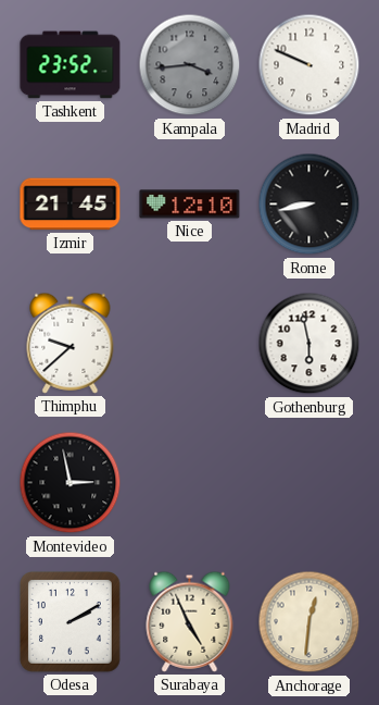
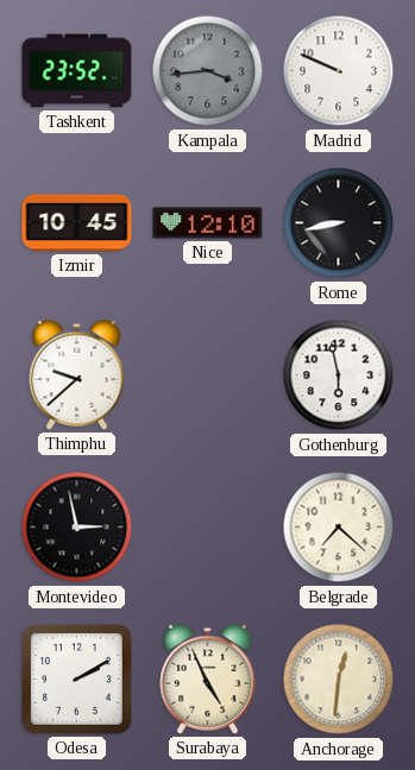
Izmir: 21:45 -> 10:45
Belgrade: none -> 7:22
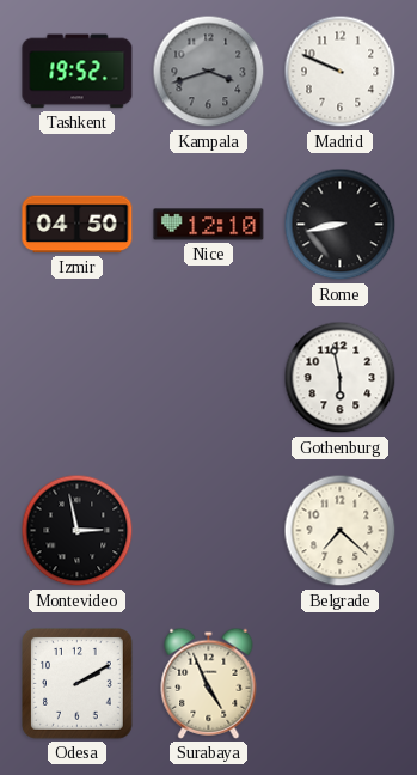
Tashkent: 23:52 -> 19:52
Kampala: 3:44 -> 3:42
Izmir: 10:45 -> 04:50
Thimphu: 9:38 -> none
Anchorage: 12:31 -> none
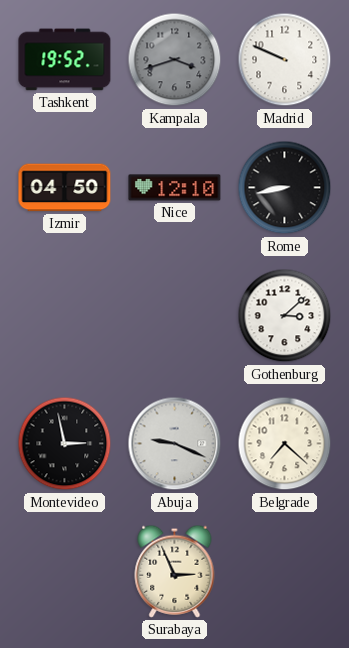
Gothenburg: 5:58 -> 3:08
Abuja: none -> 9:19
Odesa: 2:10 -> none
Surabaya: 4:56 -> 2:56
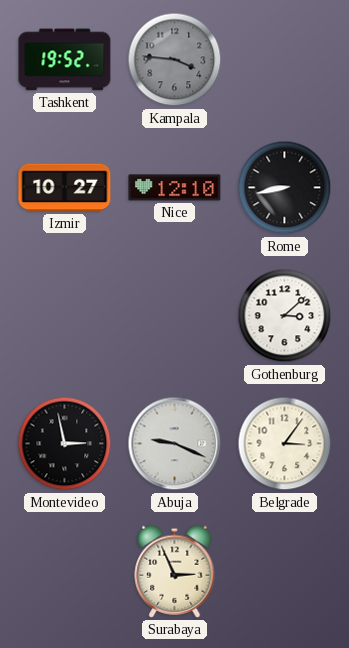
Kampala: 3:42 -> 3:46
Madrid: 9:49 -> none
Izmir: 04:50 -> 10:27
Belgrade: 7:22 -> 3:06
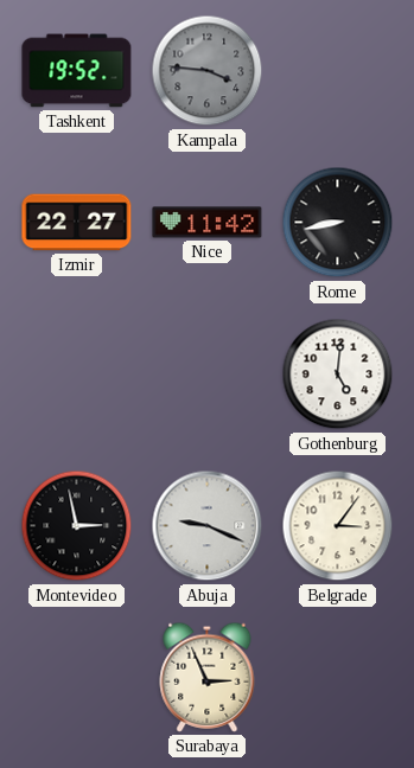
Izmir: 10:27 -> 22:27
Nice: 12:10 -> 11:42
Gothenburg: 3:08 -> 5:01
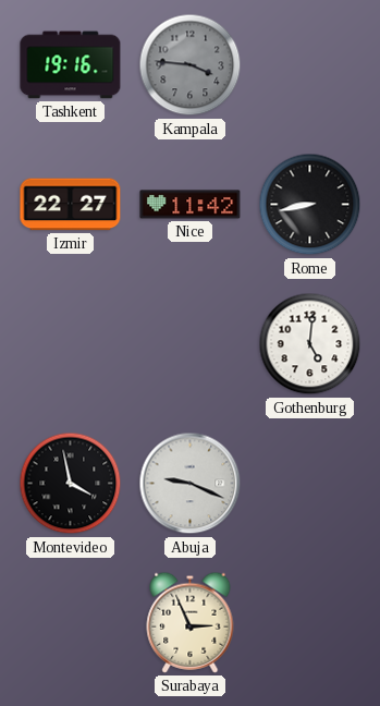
Tashkent: 19:52 -> 19:16
Montevideo: 2:58 -> 3:58
Belgrade: 3:06 -> none
